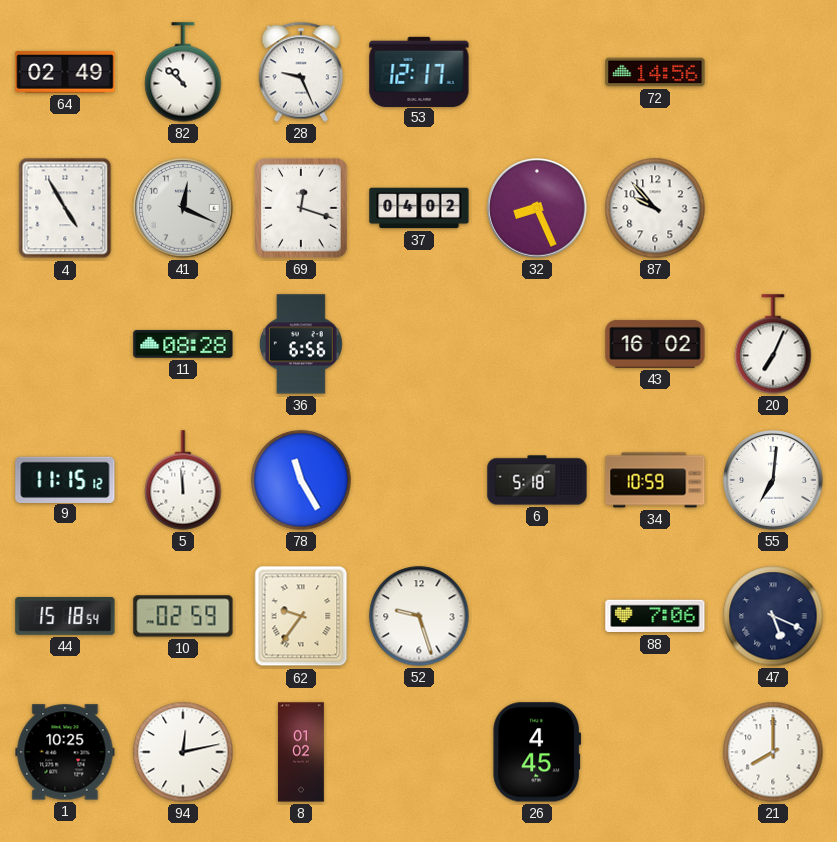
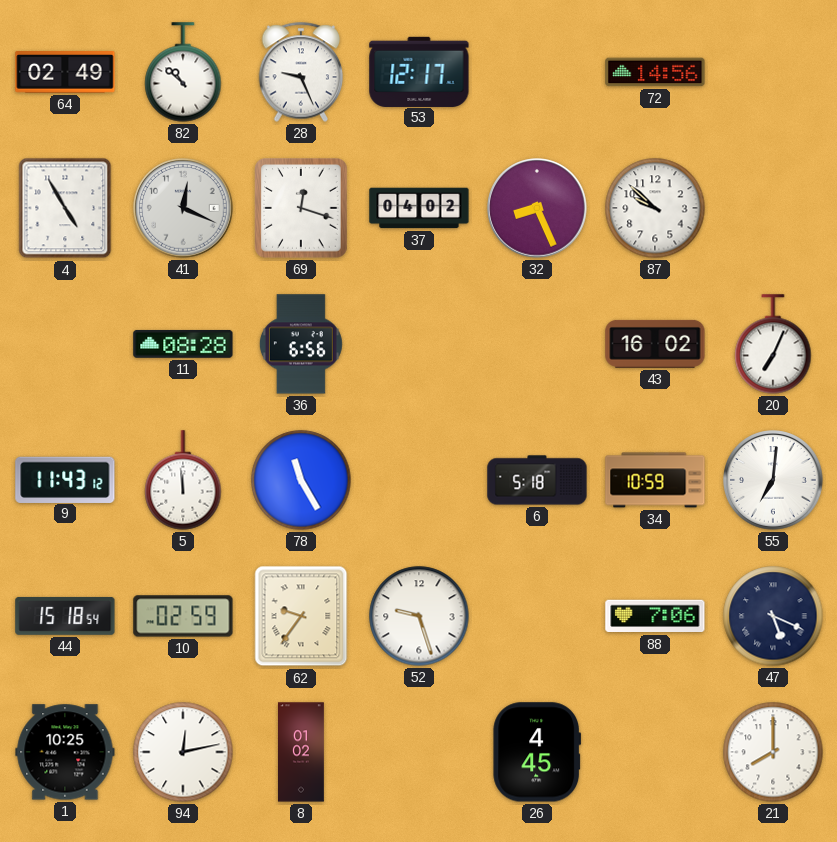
87: 9:53 -> 9:52
9: 11:15 -> 11:43
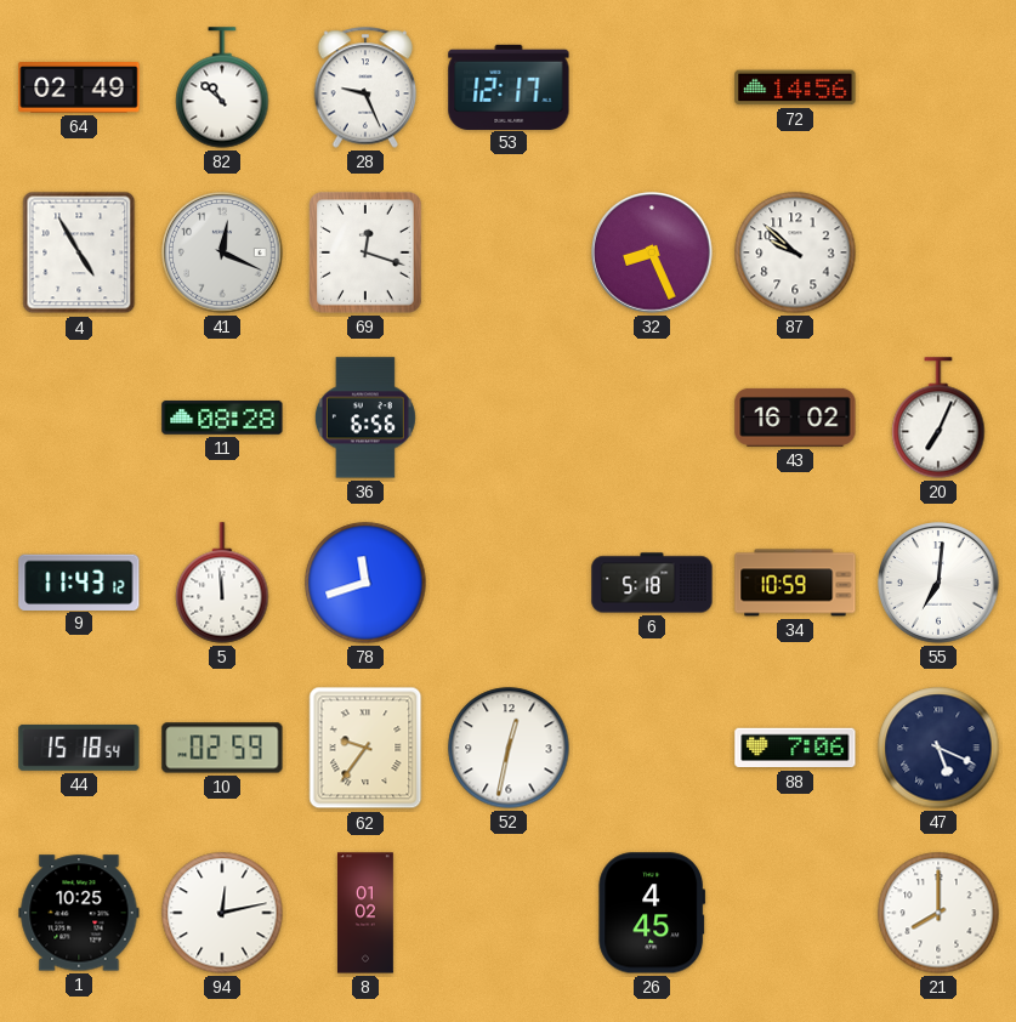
37: 04:02 -> none
78: 11:25 -> 11:42
52: 9:27 -> 12:32
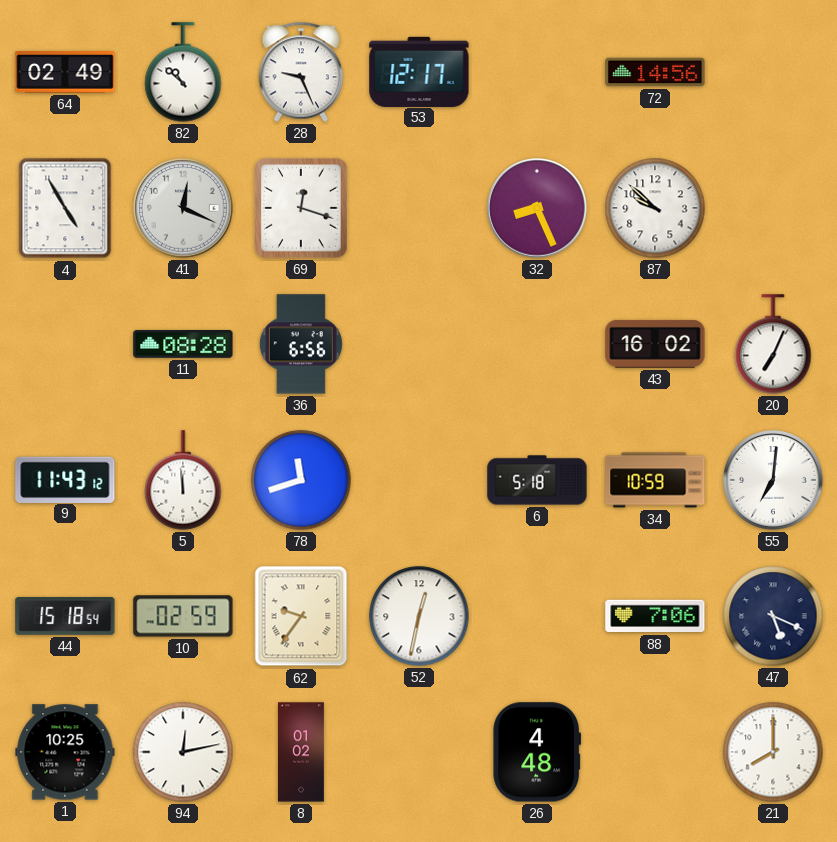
26: 4:45 -> 4:48
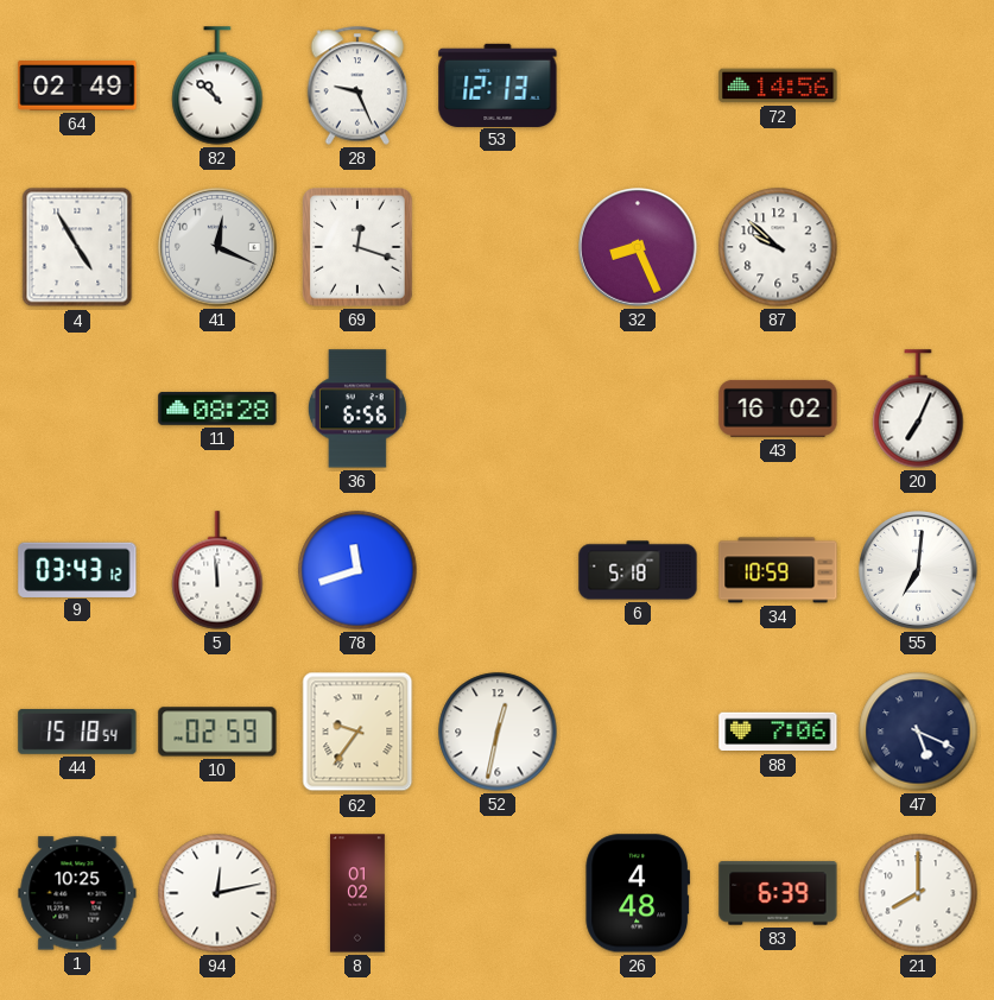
53: 12:17 -> 12:13
9: 11:43 -> 03:43
83: none -> 6:39
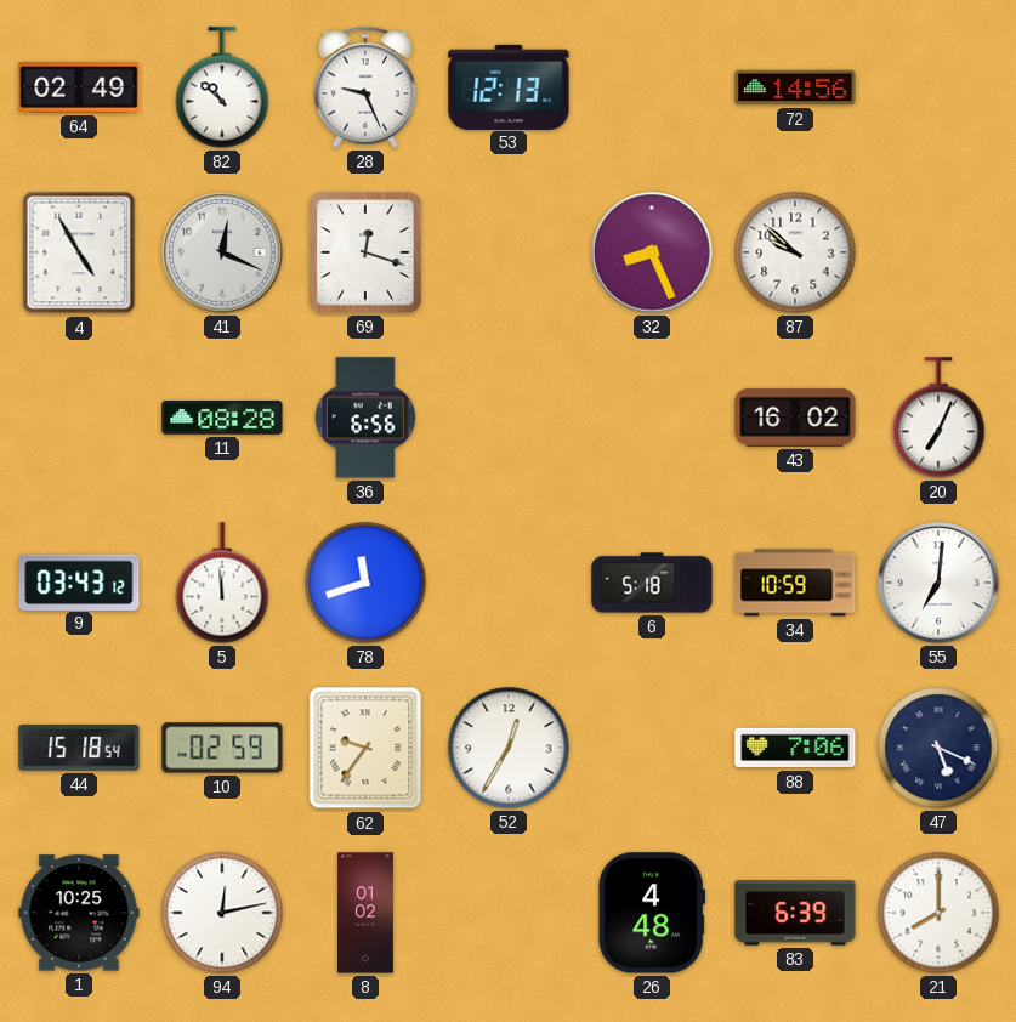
52: 12:32 -> 12:35
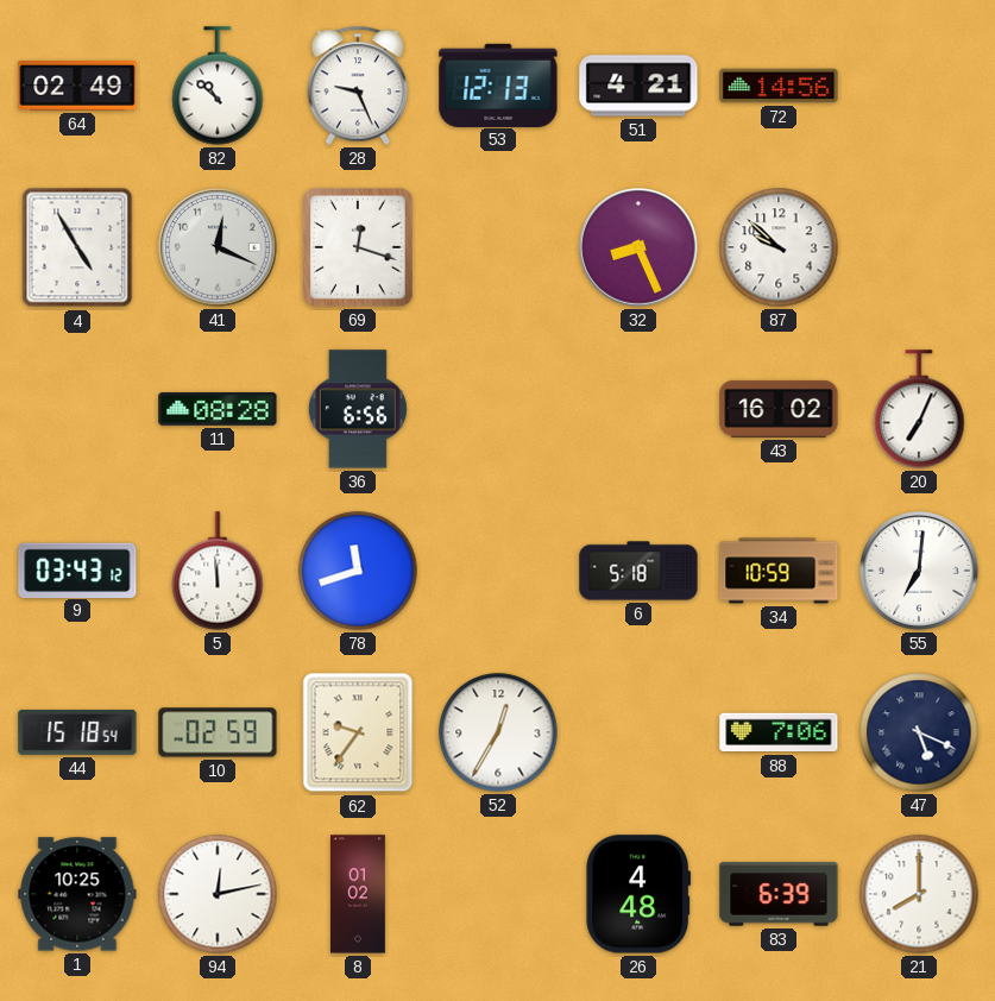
51: none -> 4:21
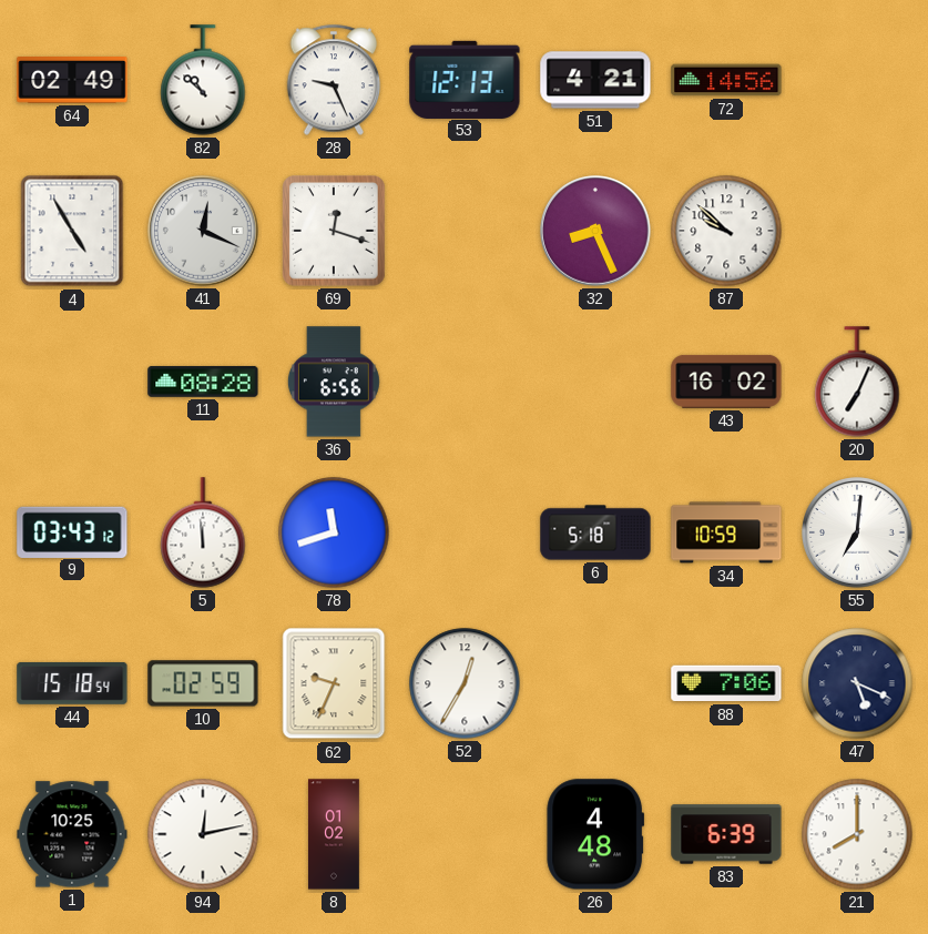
62: 9:36 -> 9:34
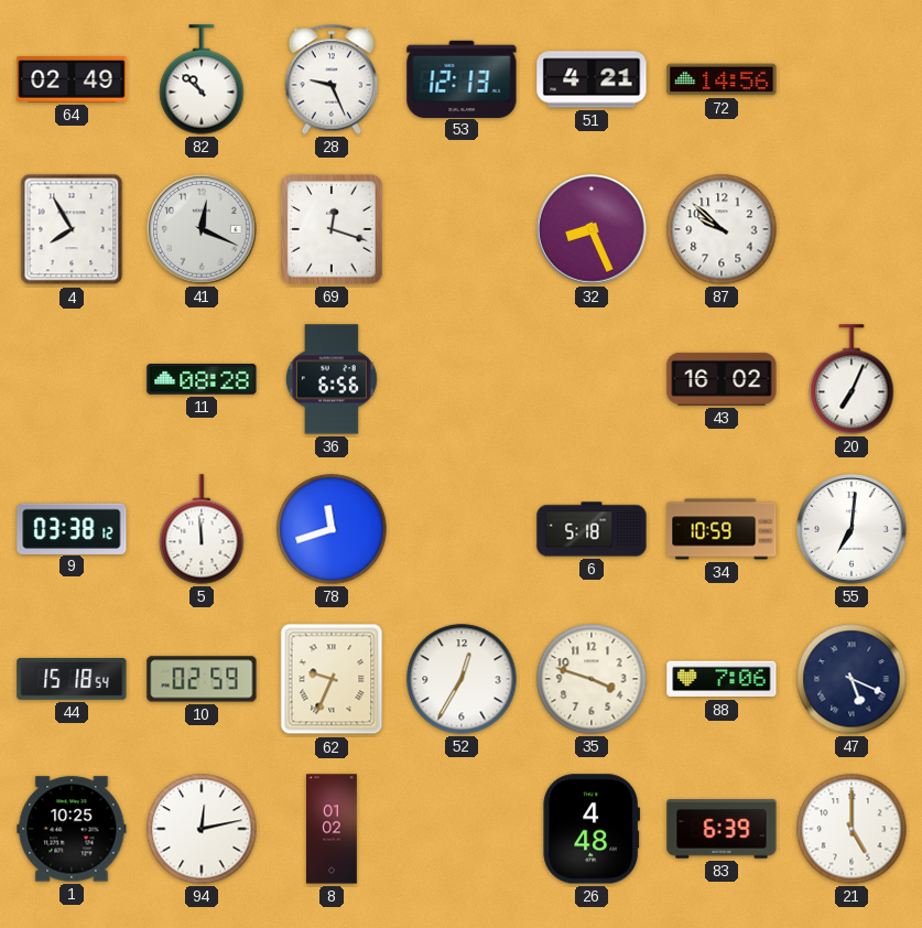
4: 4:55 -> 7:55
9: 03:43 -> 03:38
35: none -> 3:48
21: 8:00 -> 5:00
